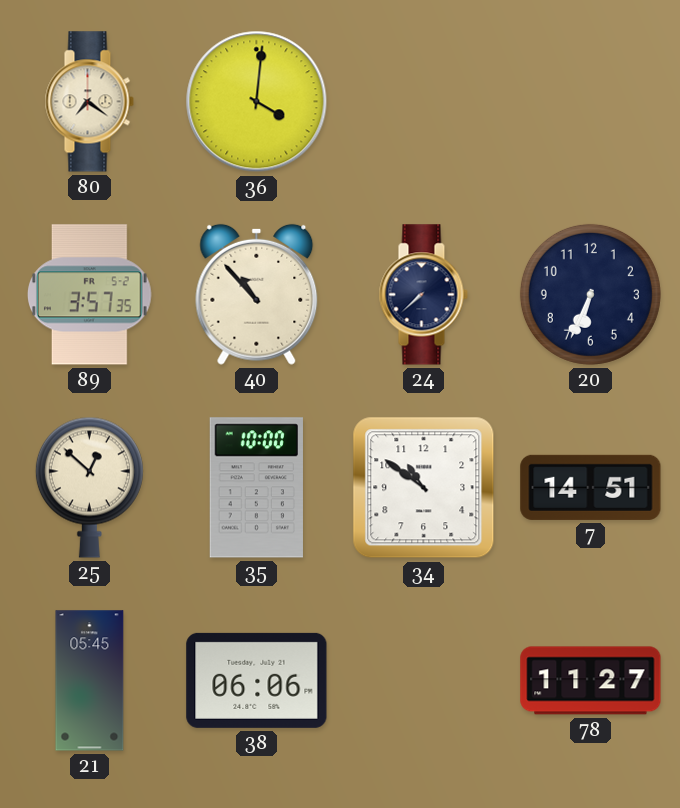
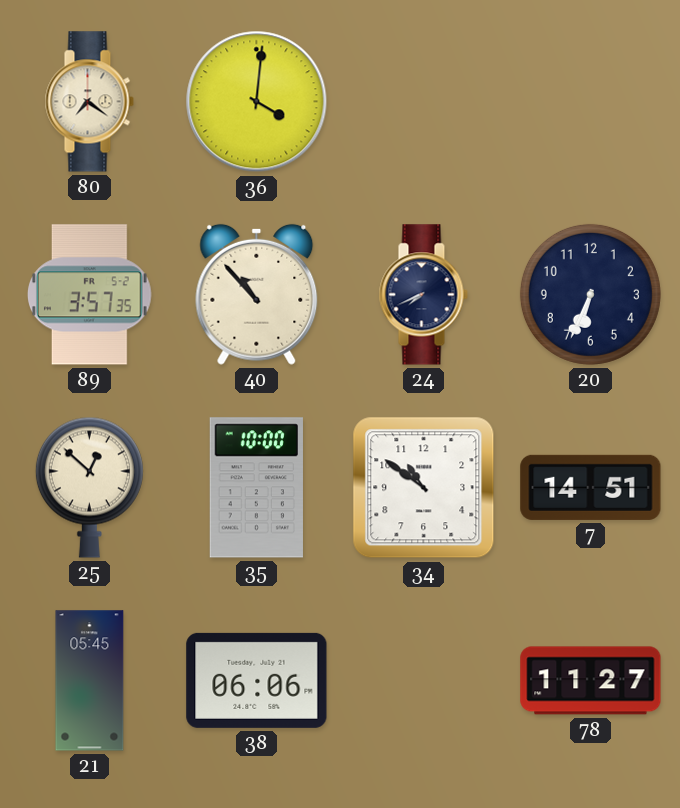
24: 7:38 -> 7:41
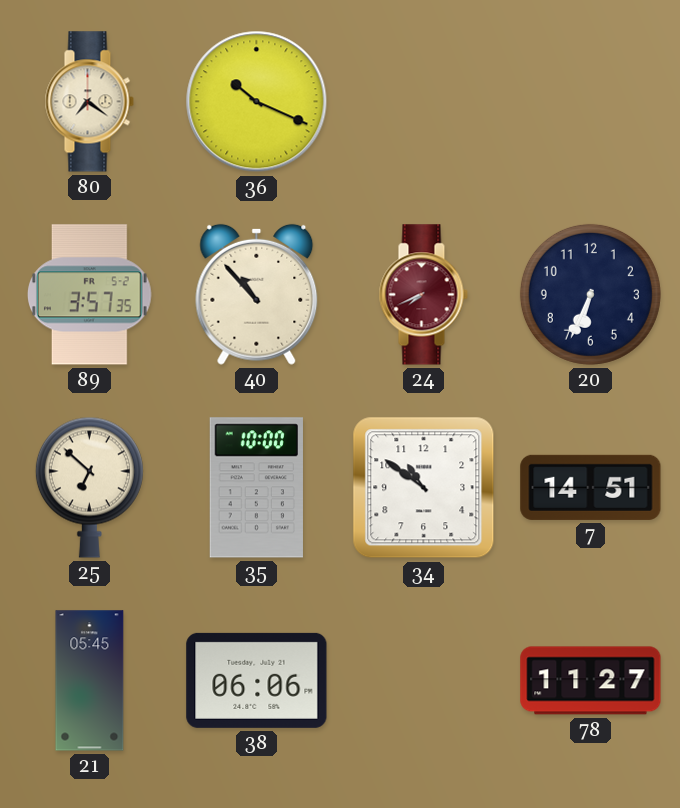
36: 4:01 -> 10:19
24 dial: navy -> burgundy
25: 12:52 -> 6:52
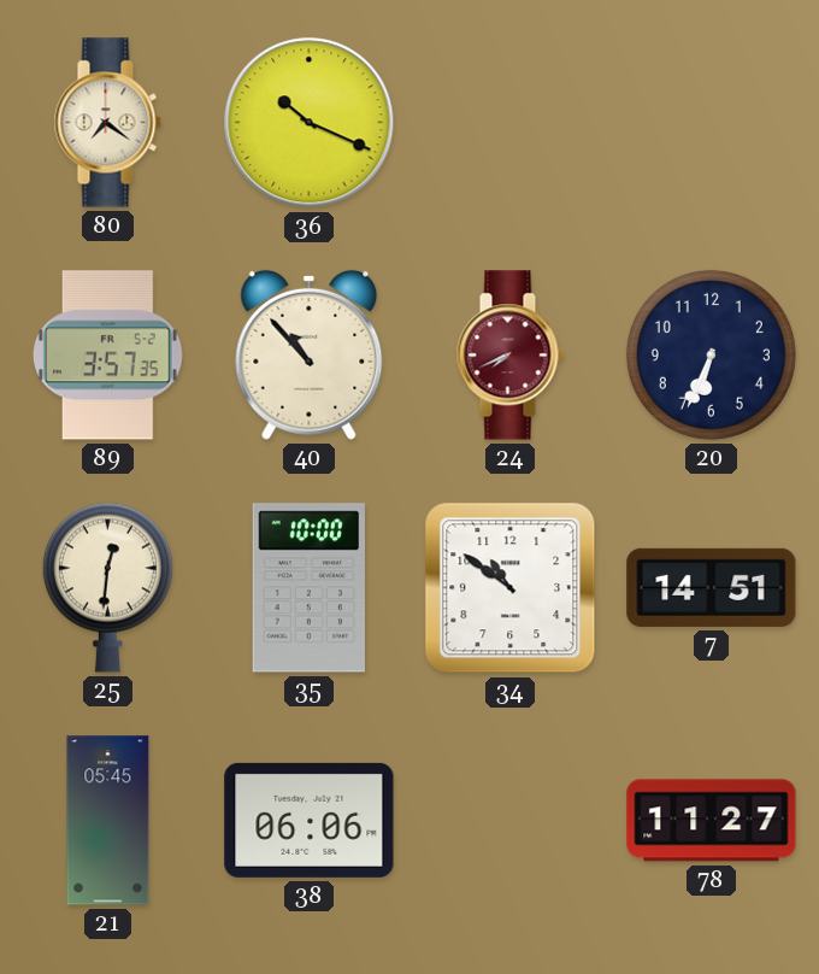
25: 6:52 -> 12:31
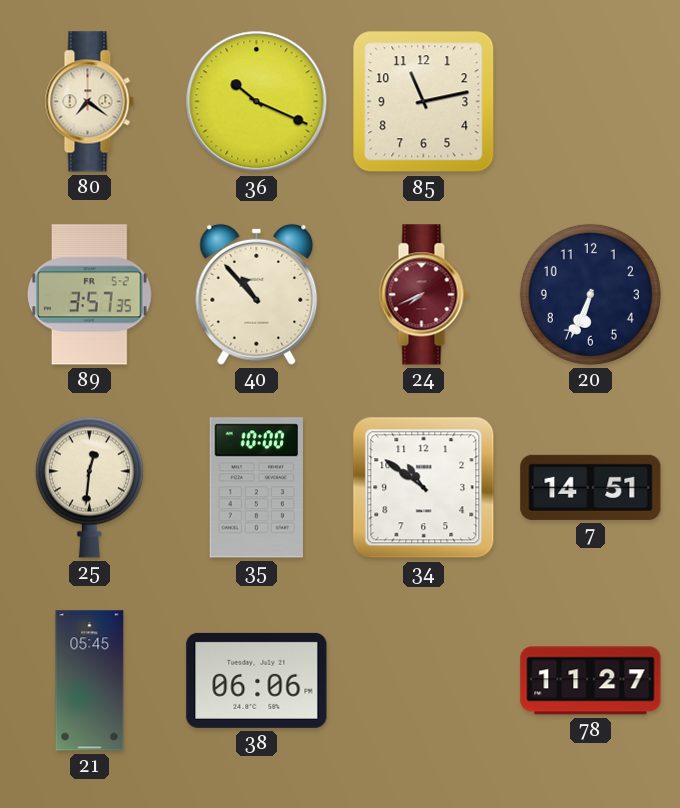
85: none -> 11:13
